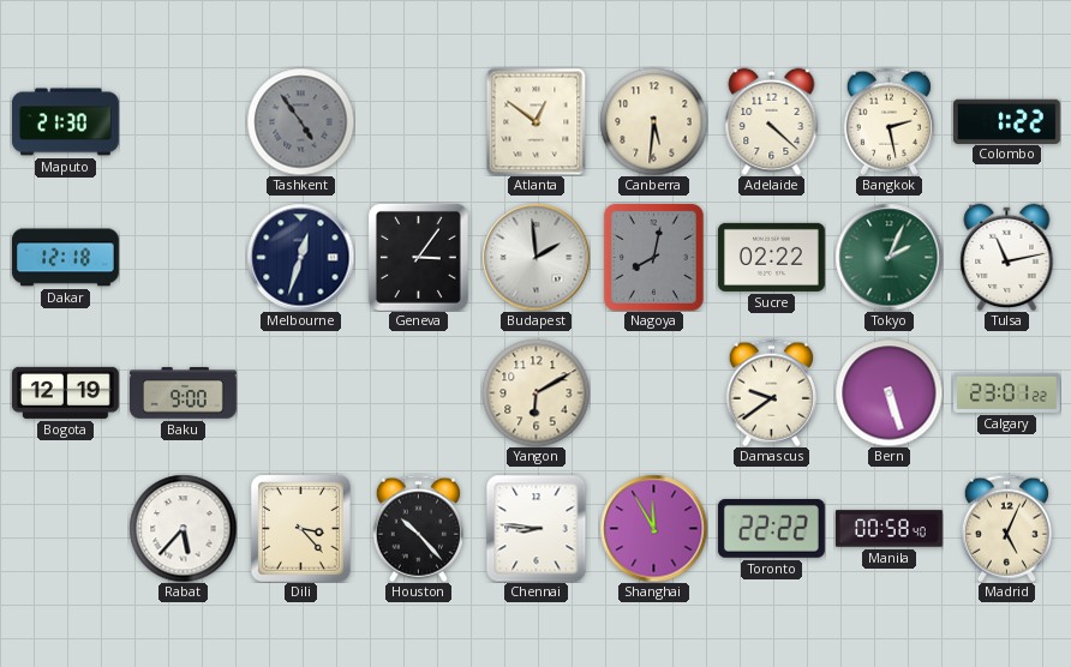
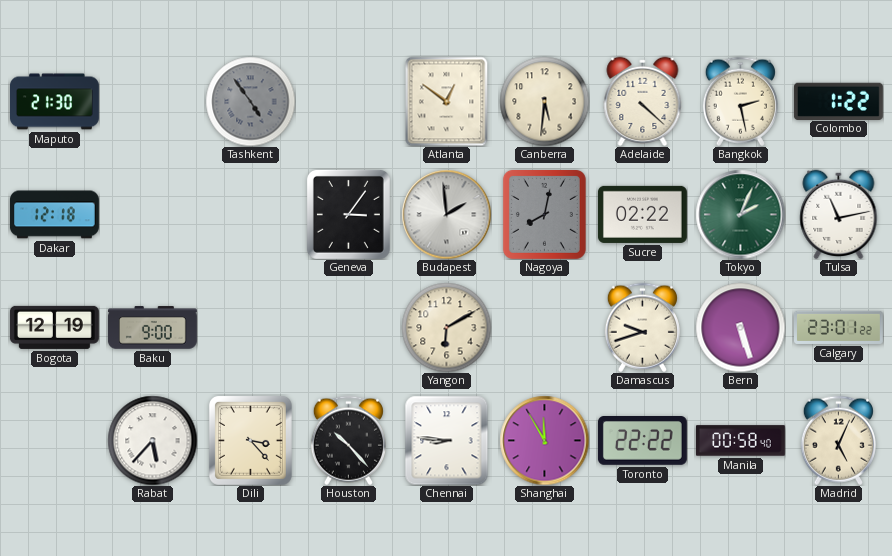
Melbourne: 12:33 -> none
Damascus: 9:39 -> 9:42
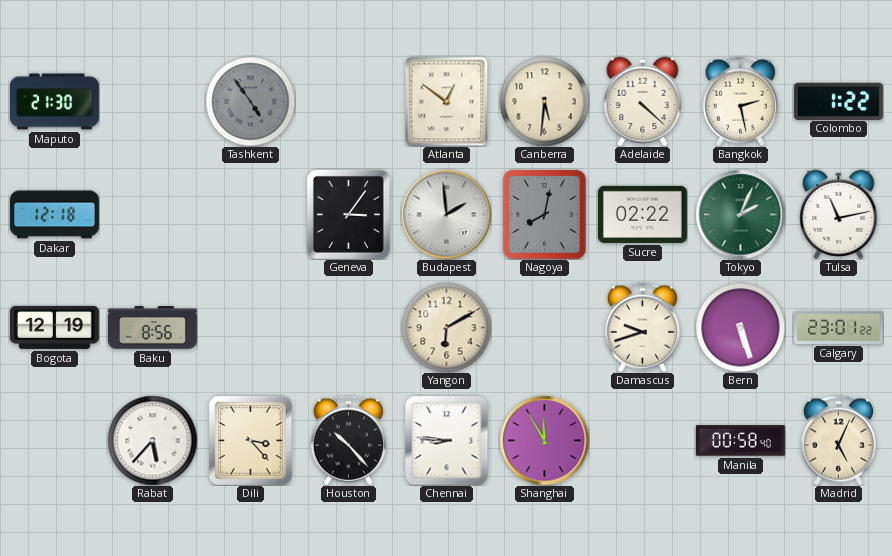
Baku: 9:00 -> 8:56
Toronto: 22:22 -> none
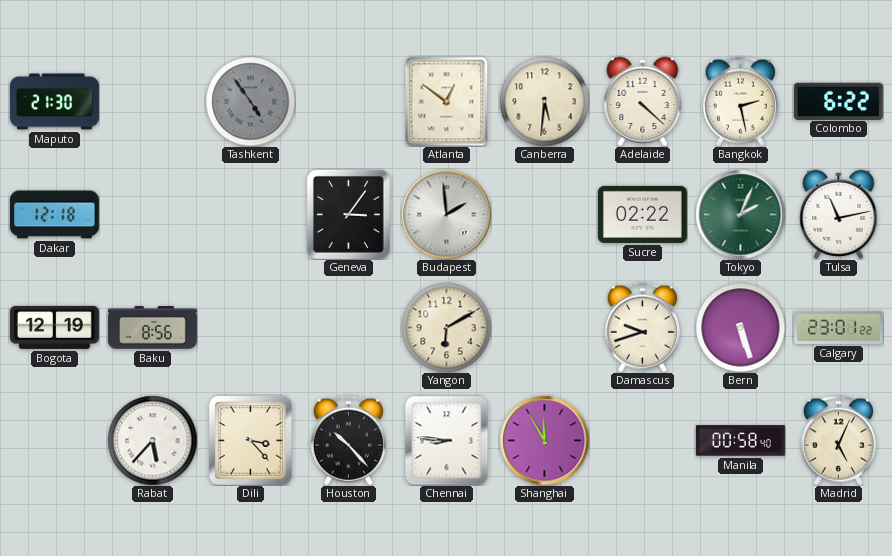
Colombo: 1:22 -> 6:22
Nagoya: 8:02 -> none
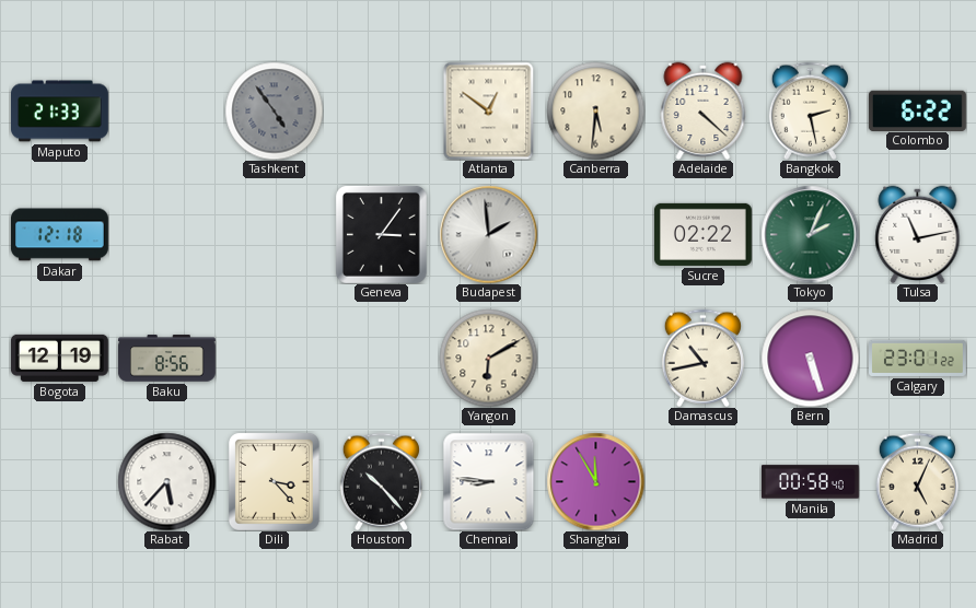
Maputo: 21:30 -> 21:33
Damascus: 9:42 -> 10:43
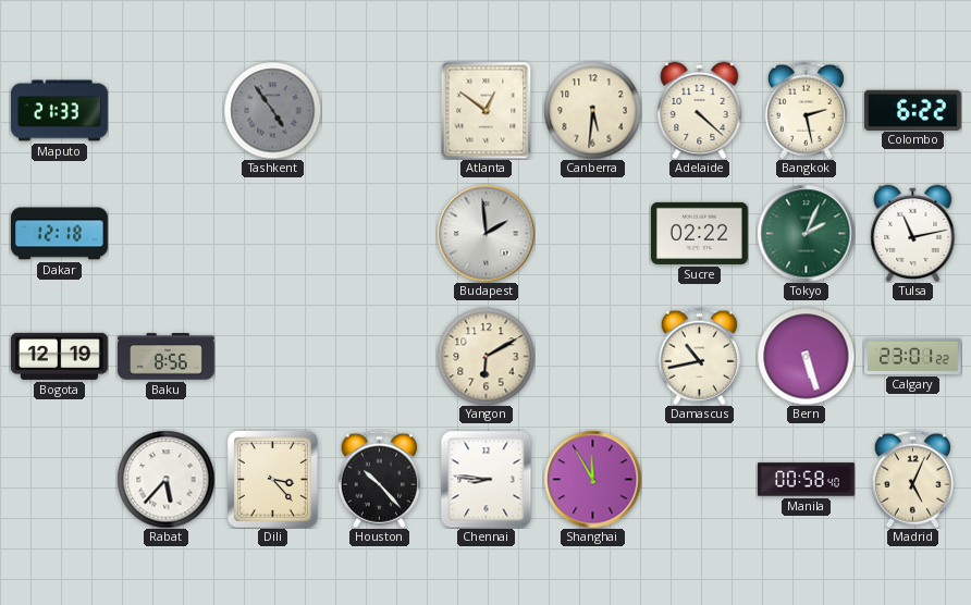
Geneva: 3:06 -> none
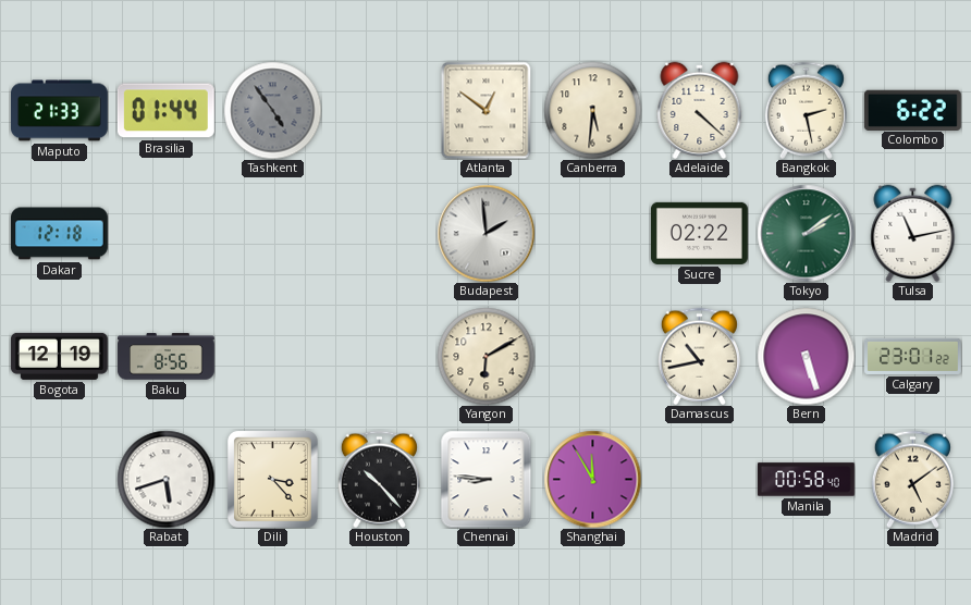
Brasilia: none -> 01:44
Tokyo: 2:04 -> 2:09
Rabat: 5:37 -> 5:42
Madrid: 5:04 -> 5:09
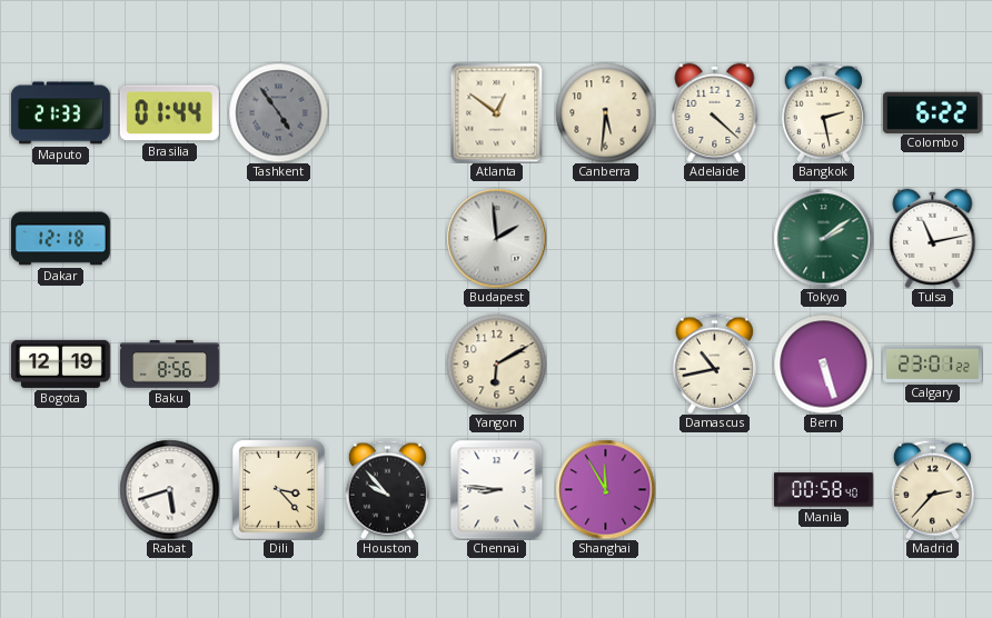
Sucre: 02:22 -> none
Houston: 10:23 -> 9:53
Madrid: 5:09 -> 2:37
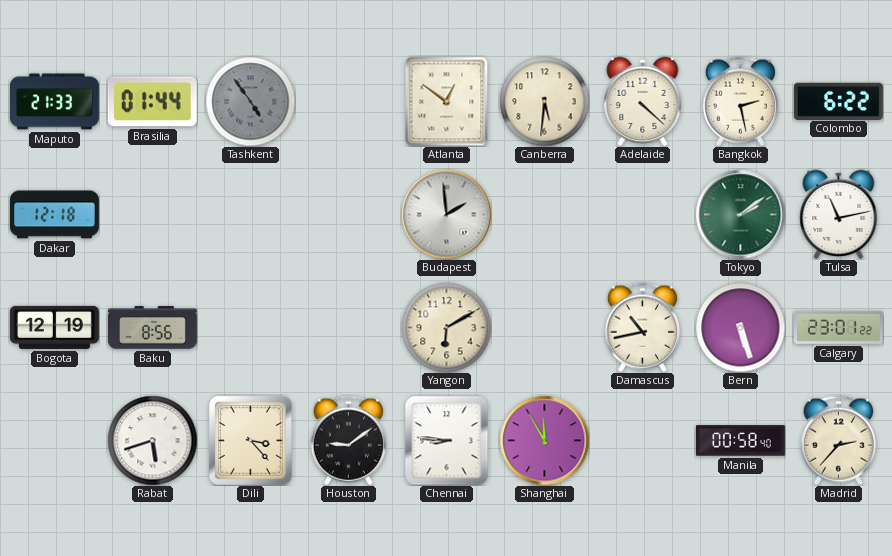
Houston: 9:53 -> 9:09
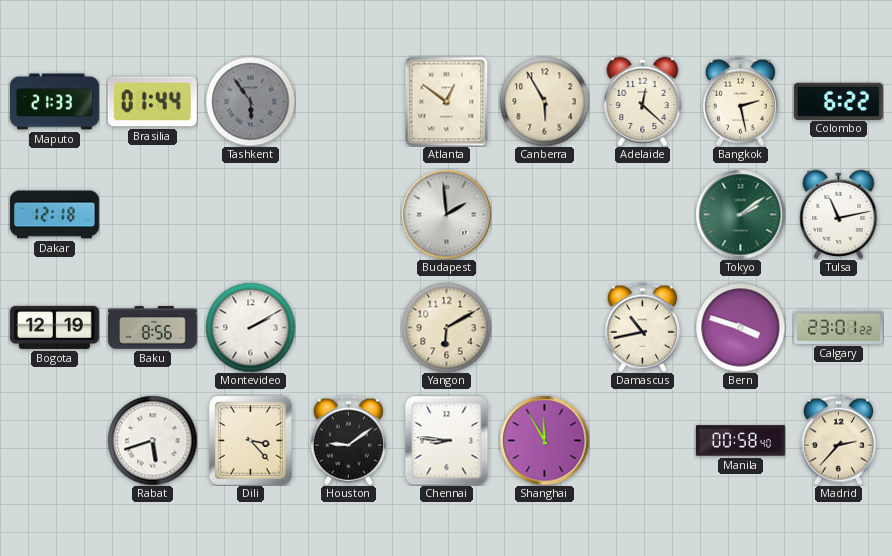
Tashkent: 4:54 -> 5:54
Canberra: 5:31 -> 5:55
Adelaide: 4:22 -> 12:22
Montevideo: none -> 2:10
Bern: 5:27 -> 3:48
